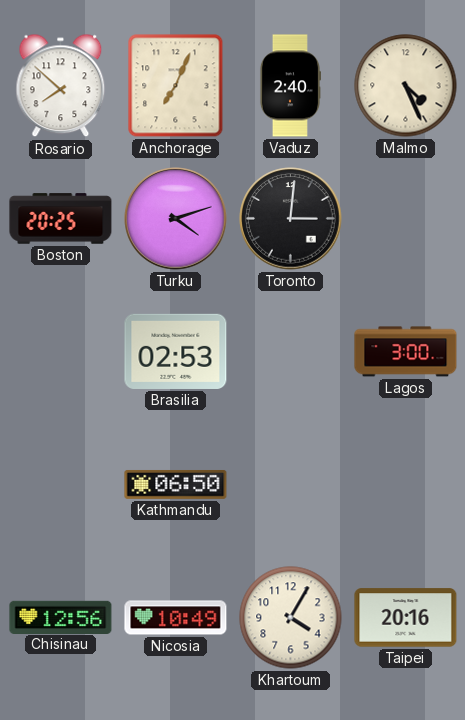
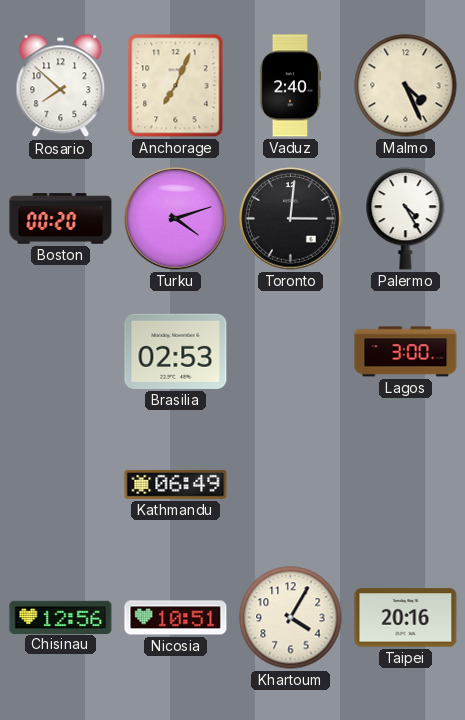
Boston: 20:25 -> 00:20
Palermo: none -> 4:25
Kathmandu: 06:50 -> 06:49
Nicosia: 10:49 -> 10:51
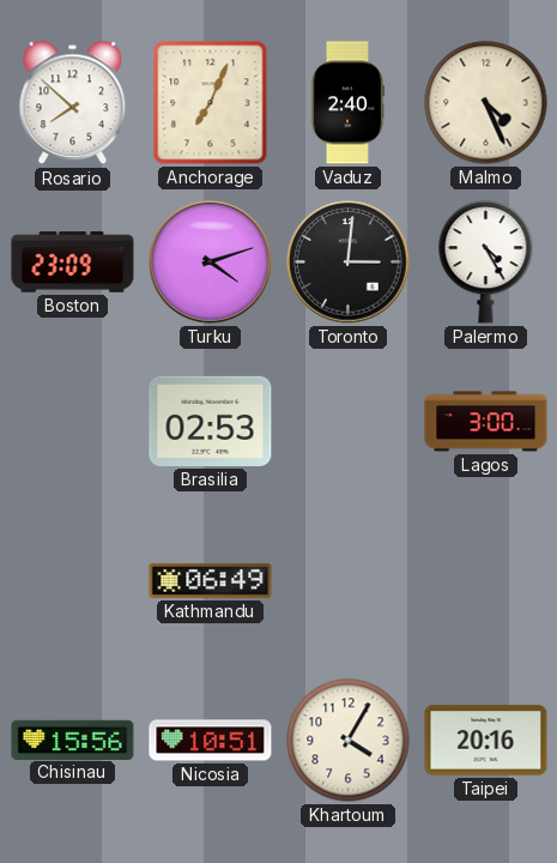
Boston: 00:20 -> 23:09
Chisinau: 12:56 -> 15:56
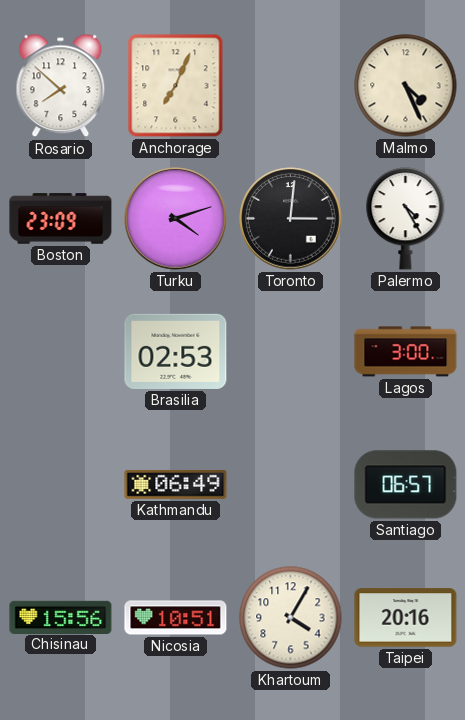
Vaduz: 2:40 -> none
Santiago: none -> 06:57
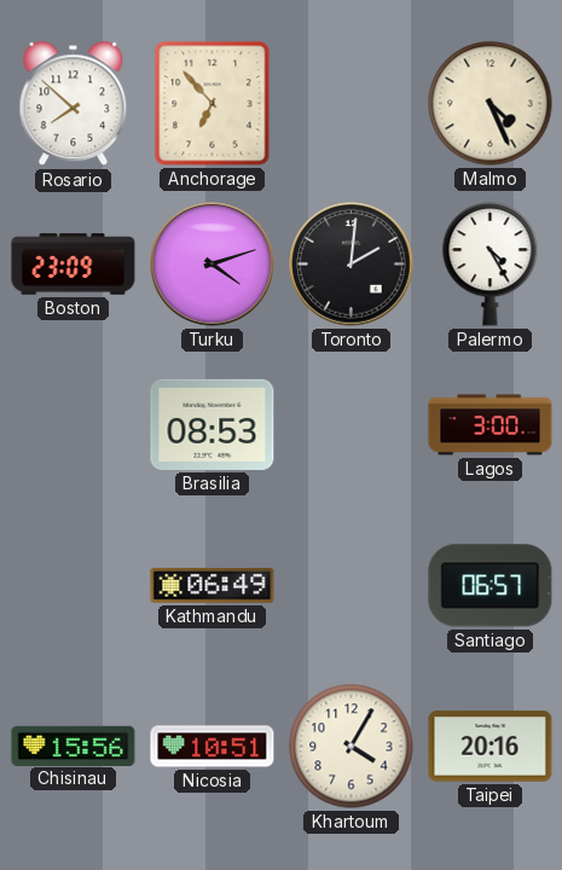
Anchorage: 7:04 -> 6:53
Toronto: 3:01 -> 2:01
Brasilia: 02:53 -> 08:53
